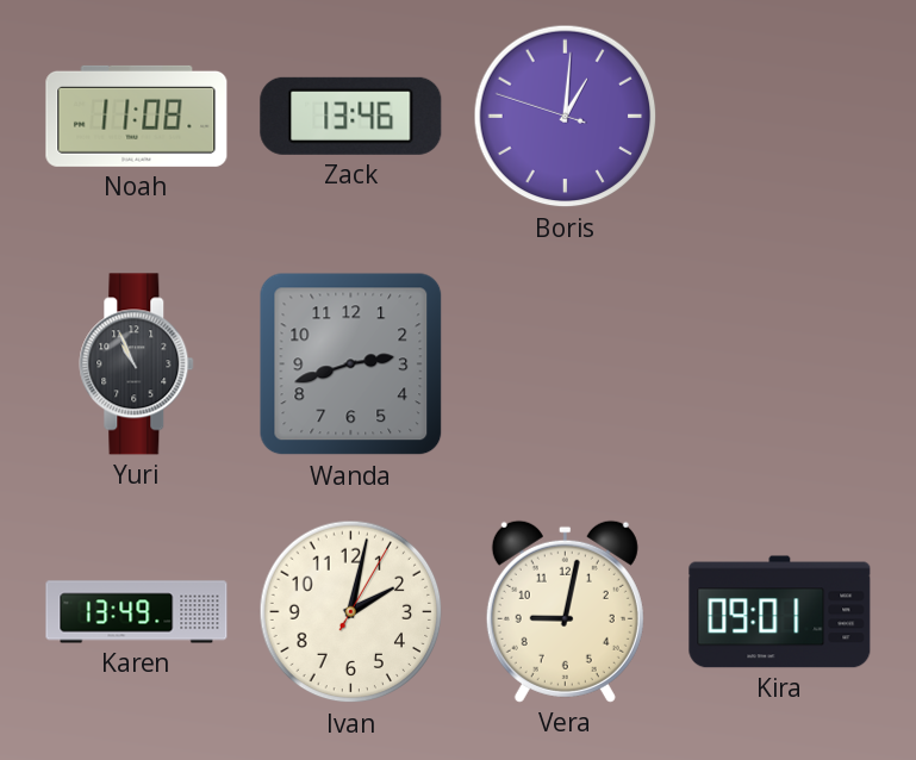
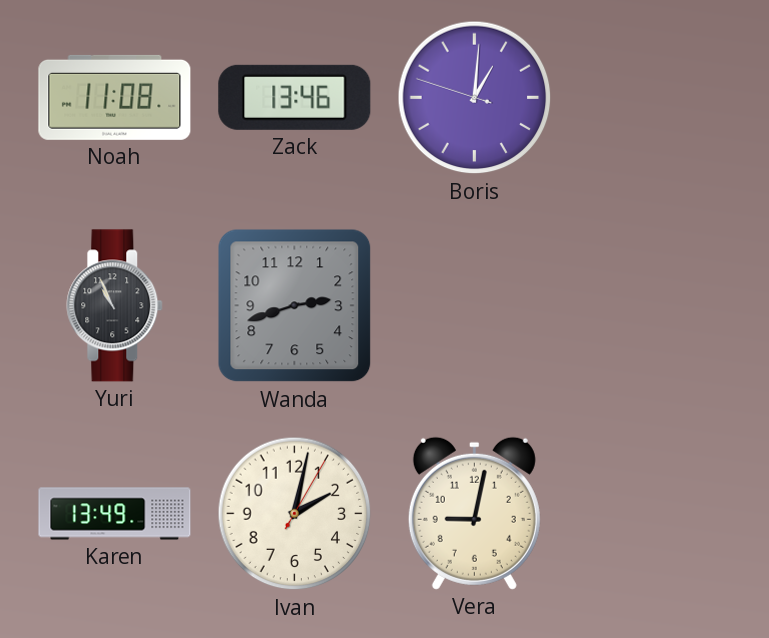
Kira: 09:01 -> none
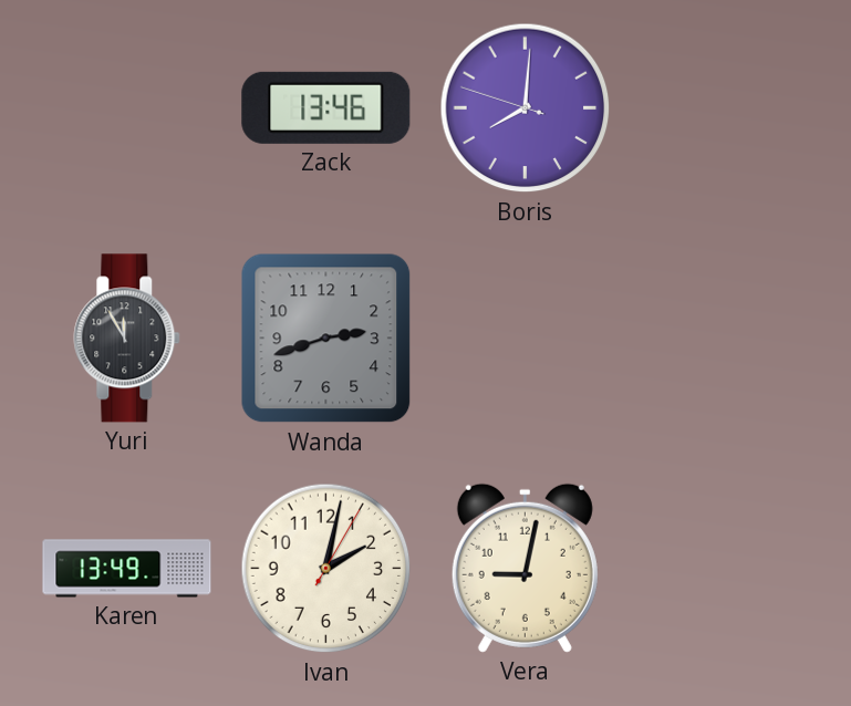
Noah: 11:08 -> none
Boris: 1:00 -> 8:00
Yuri: 10:56 -> 11:55
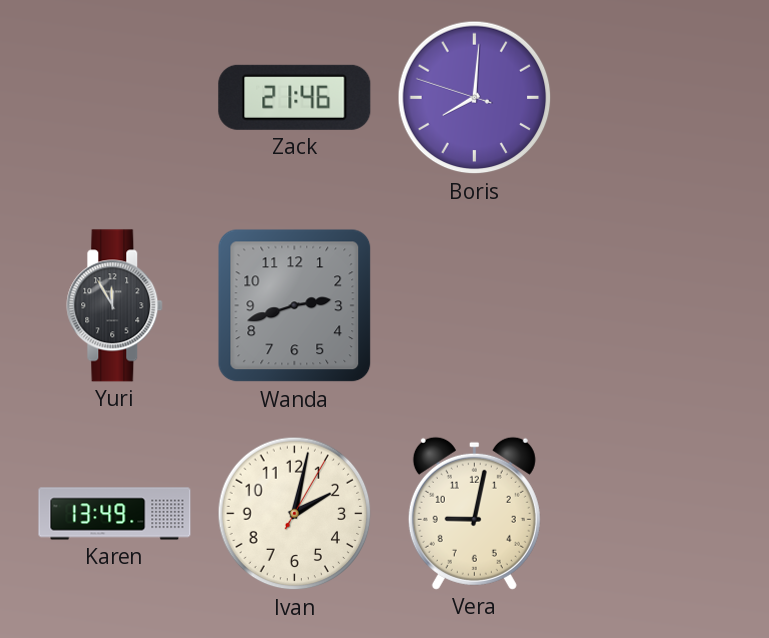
Zack: 13:46 -> 21:46
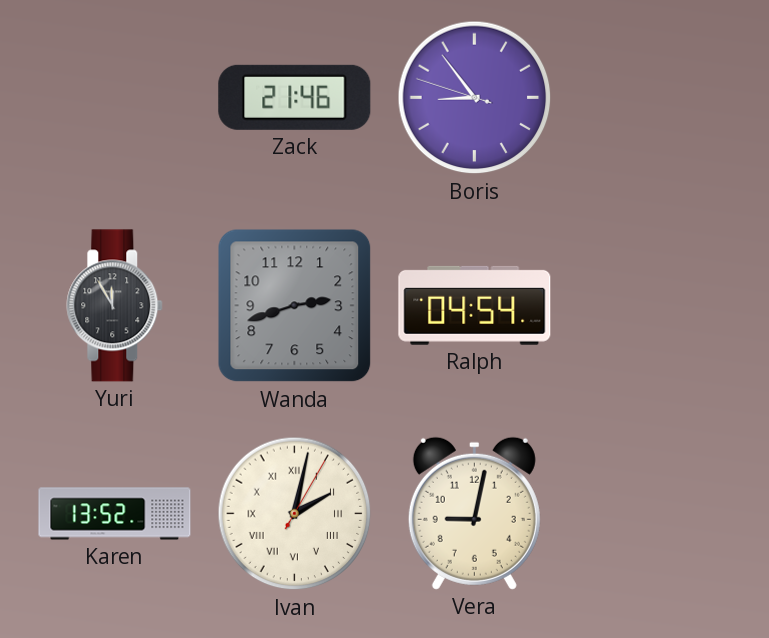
Boris: 8:00 -> 8:53
Ralph: none -> 04:54
Karen: 13:49 -> 13:52
Ivan numerals: Arabic -> Roman
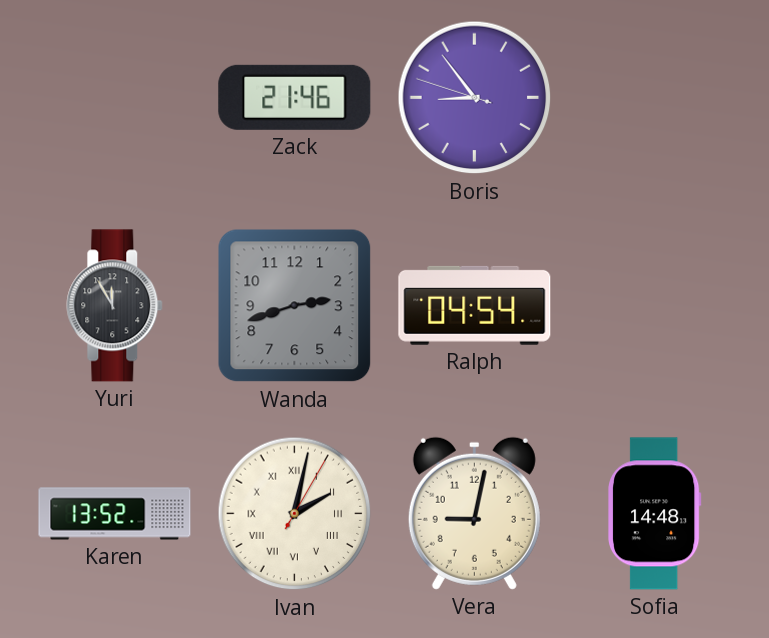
Sofia: none -> 14:48
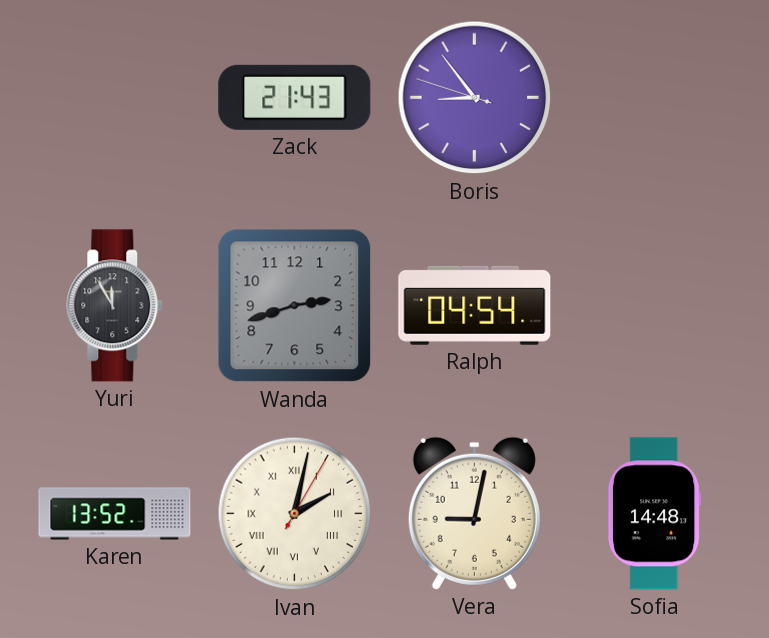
Zack: 21:46 -> 21:43
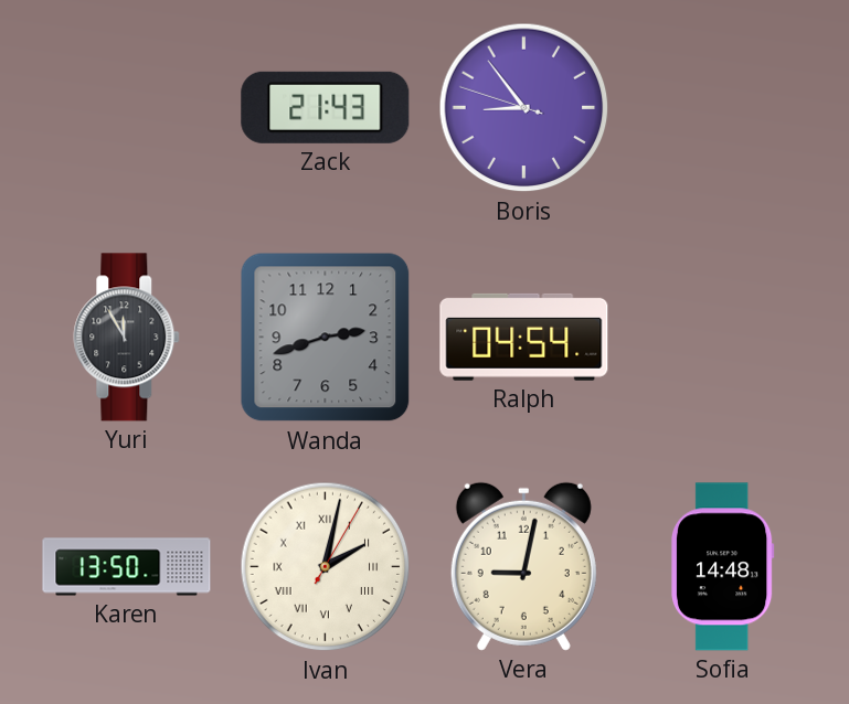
Karen: 13:52 -> 13:50
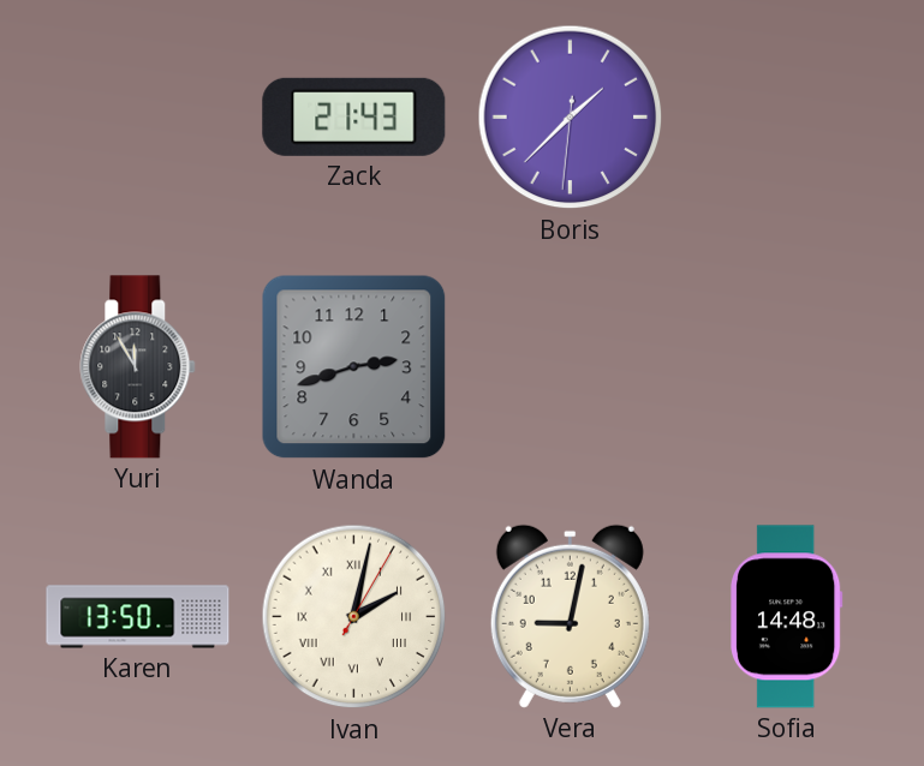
Boris: 8:53 -> 1:37
Ralph: 04:54 -> none
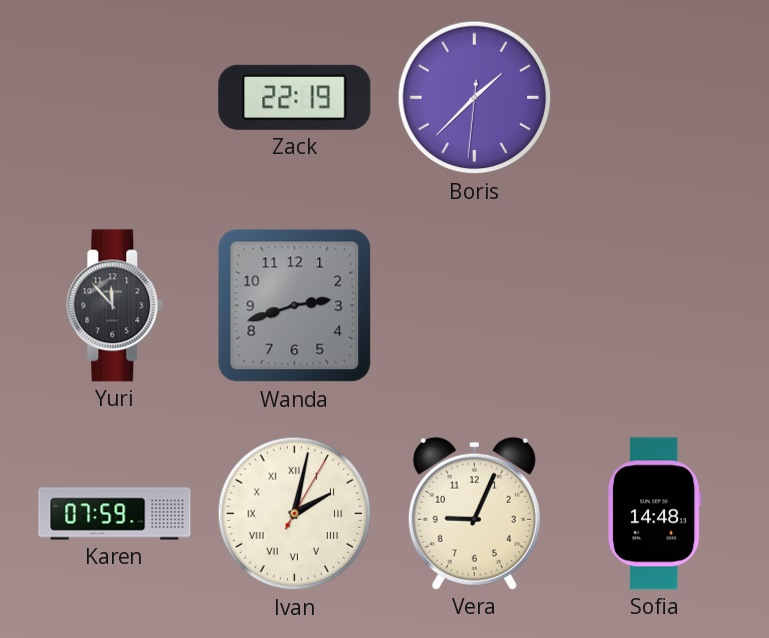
Zack: 21:43 -> 22:19
Yuri: 11:55 -> 11:53
Karen: 13:50 -> 07:59
Vera: 9:02 -> 9:04
